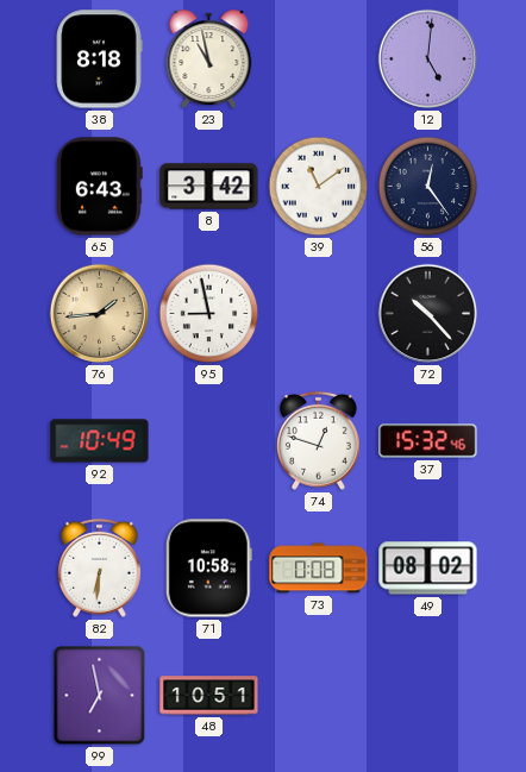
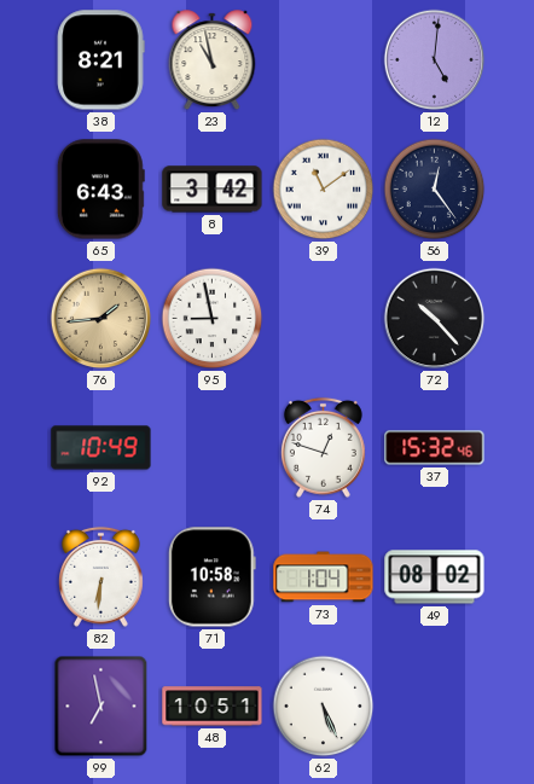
38: 8:18 -> 8:21
73: 0:08 -> 1:04
62: none -> 5:26
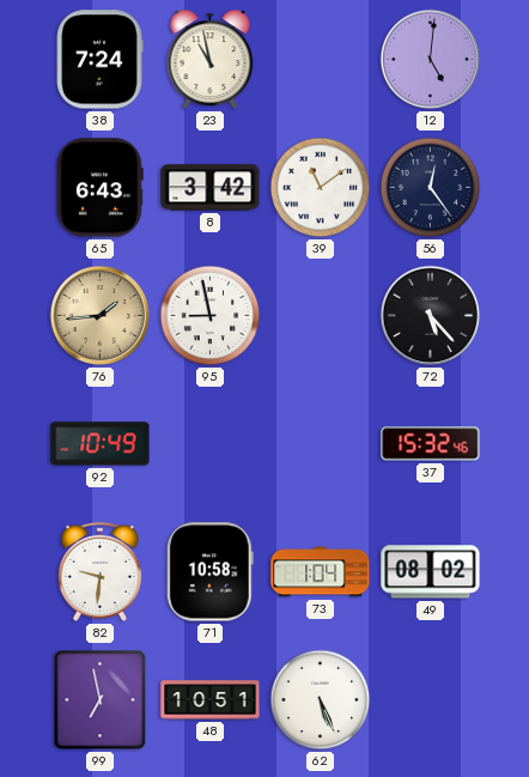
38: 8:21 -> 7:24
72: 10:23 -> 5:23
74: 12:48 -> none
82: 6:31 -> 9:31
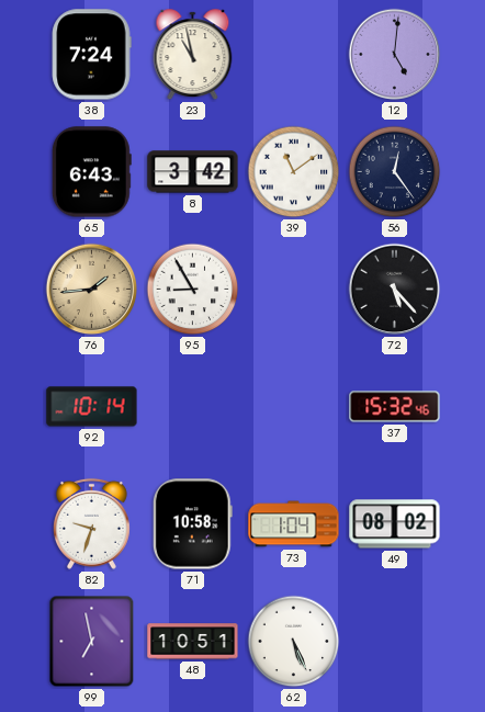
95: 8:58 -> 8:55
92: 10:49 -> 10:14
82: 9:31 -> 9:33
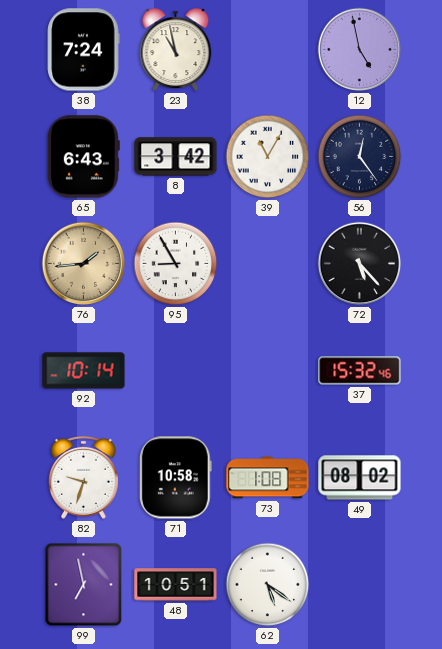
12: 5:01 -> 4:58
39: 11:09 -> 11:05
73: 1:04 -> 1:08
62: 5:26 -> 5:21
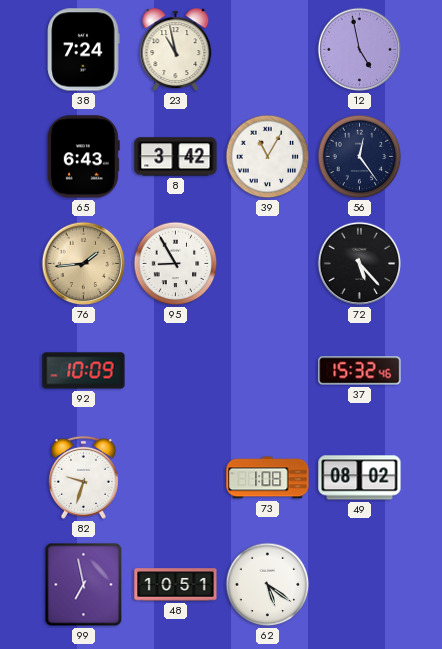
92: 10:14 -> 10:09
71: 10:58 -> none
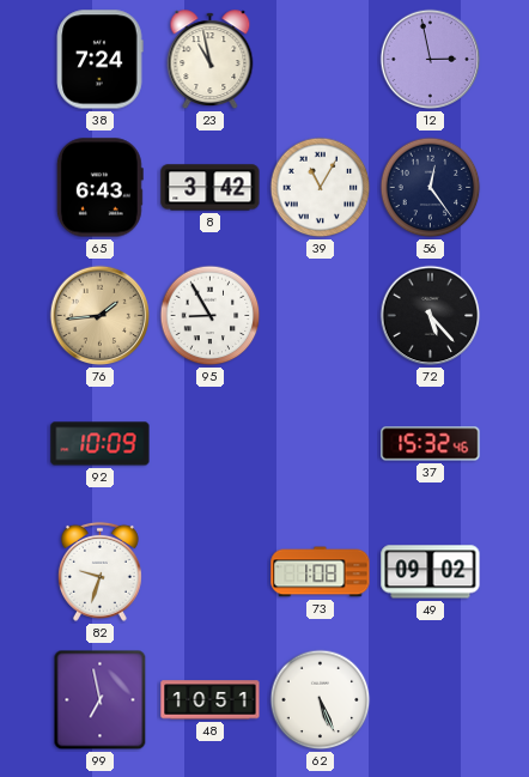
12: 4:58 -> 2:58
49: 08:02 -> 09:02
62: 5:21 -> 5:26
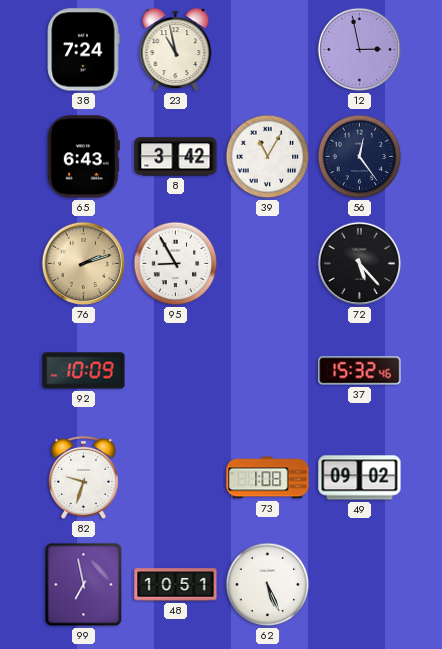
76: 1:44 -> 2:12
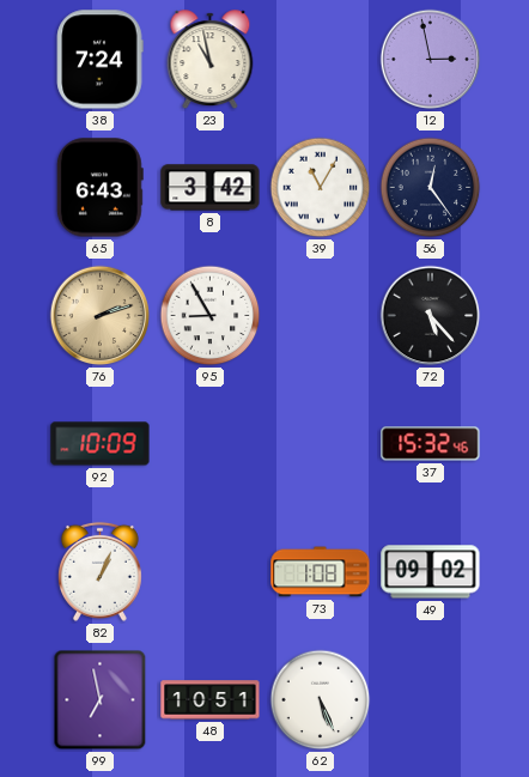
82: 9:33 -> 1:04
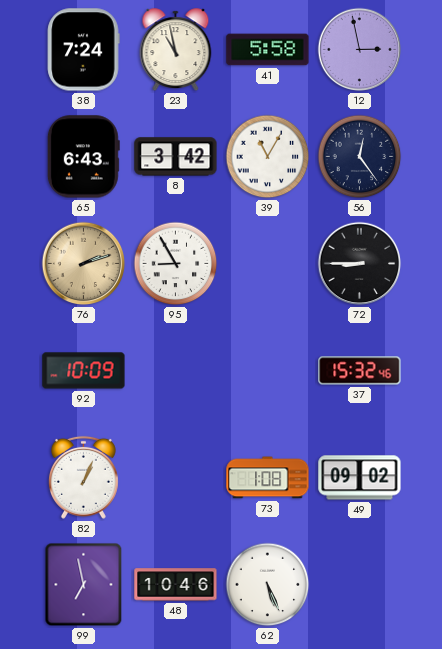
41: none -> 5:58
72: 5:23 -> 8:45
48: 10:51 -> 10:46
